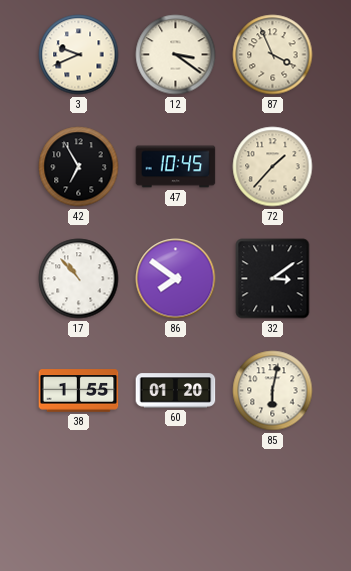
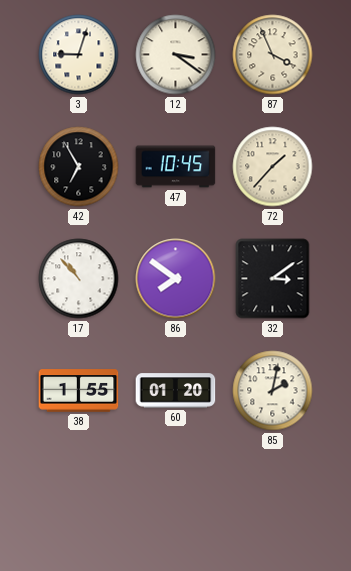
3: 9:41 -> 9:03
85: 6:02 -> 2:02
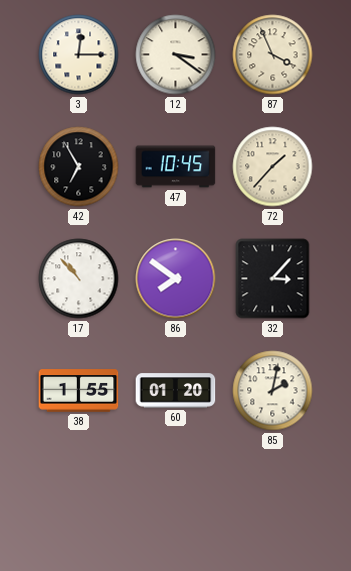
3: 9:03 -> 12:15
32: 3:09 -> 3:07
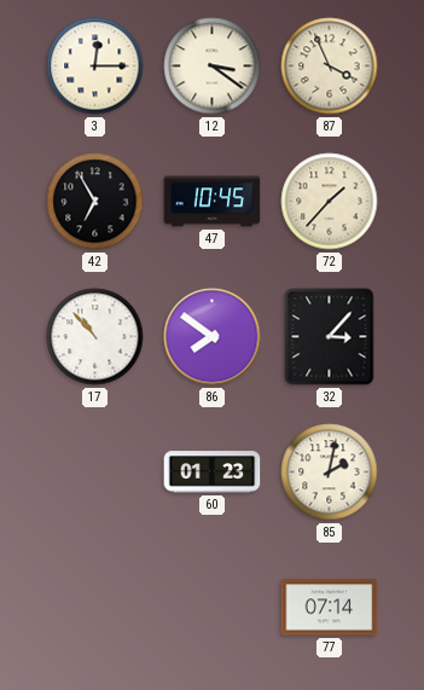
38: 1:55 -> none
60: 01:20 -> 01:23
77: none -> 07:14
